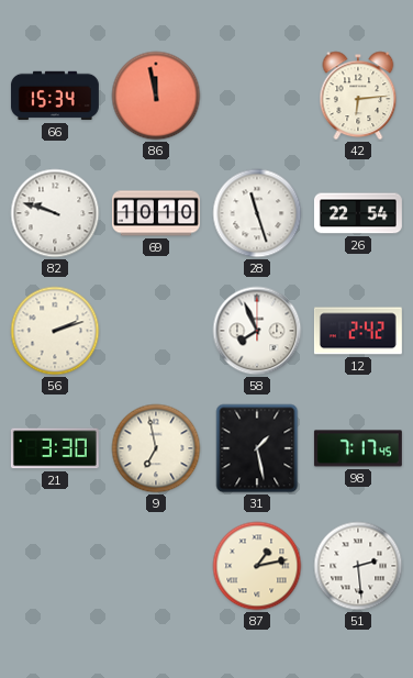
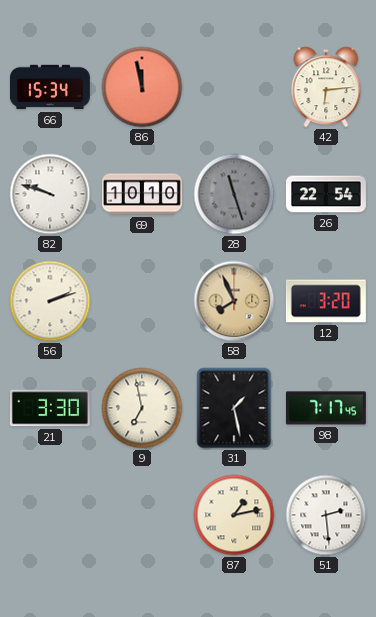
28 dial: white -> grey
58 dial: white -> champagne
12: 2:42 -> 3:20
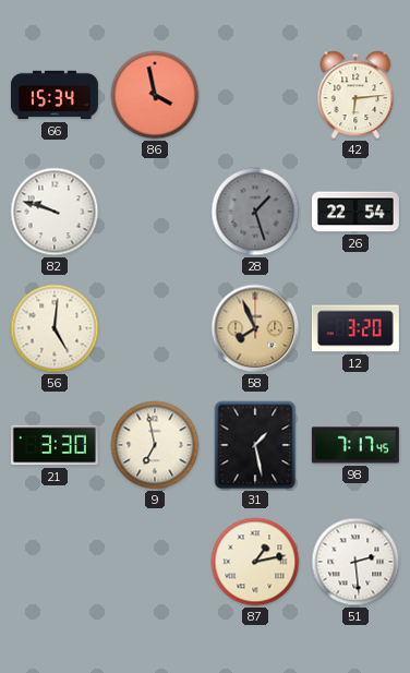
86: 11:58 -> 3:58
69: 10:10 -> none
28: 11:27 -> 1:27
56: 2:12 -> 5:01
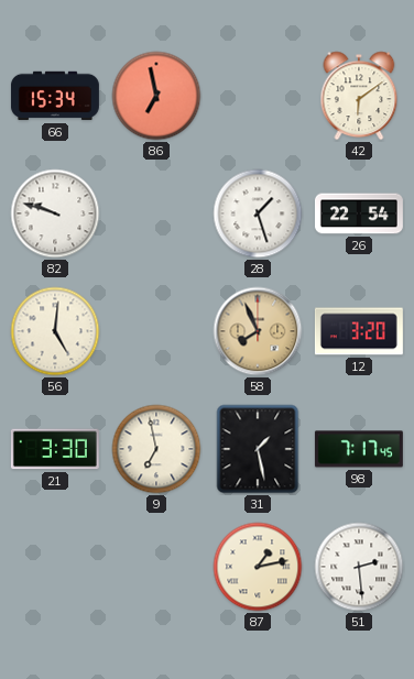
86: 3:58 -> 6:58
42: 6:14 -> 6:09
28 dial: grey -> white
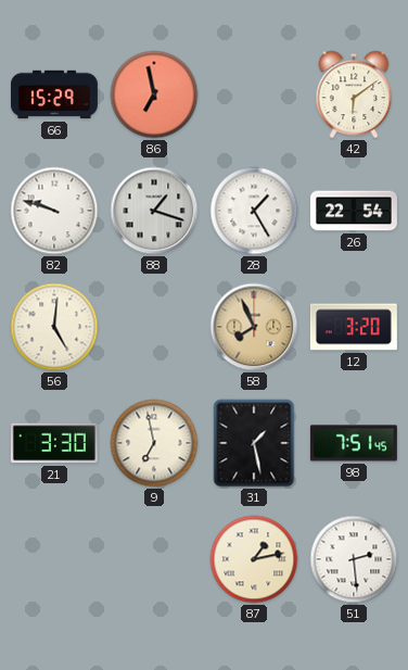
66: 15:34 -> 15:29
88: none -> 1:18
28: 1:27 -> 1:25
98: 7:17 -> 7:51
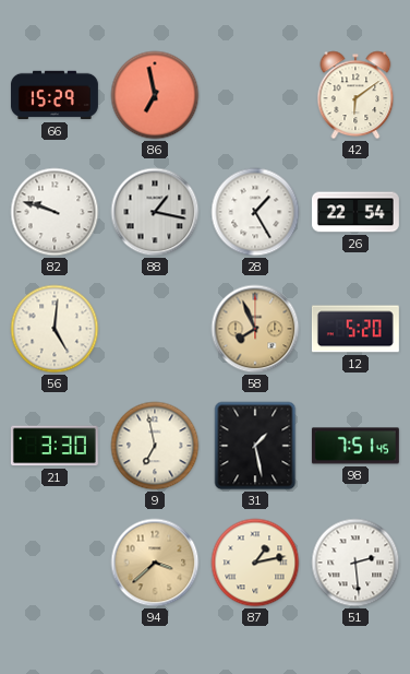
88: 1:18 -> 1:17
12: 3:20 -> 5:20
94: none -> 3:38
